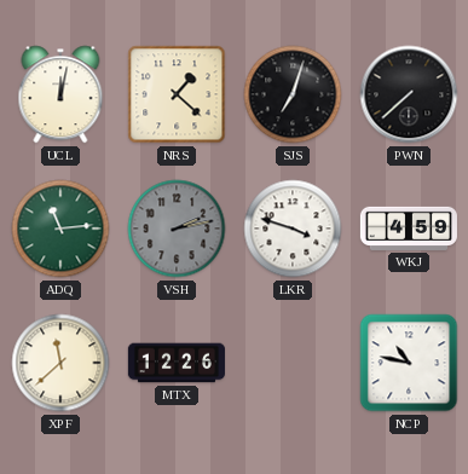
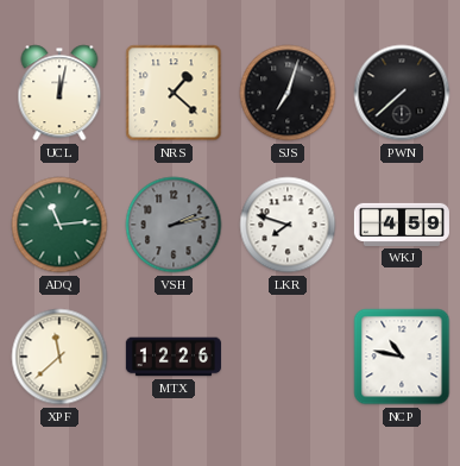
LKR: 3:48 -> 7:48
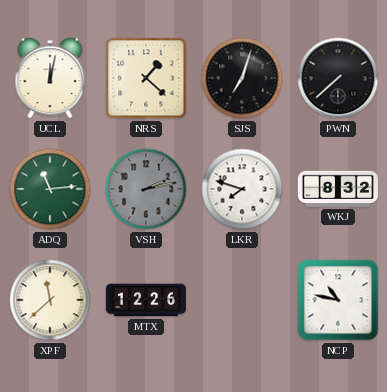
WKJ: 4:59 -> 8:32
